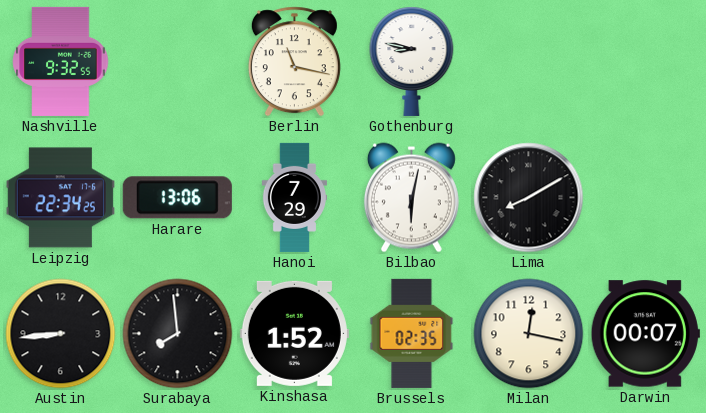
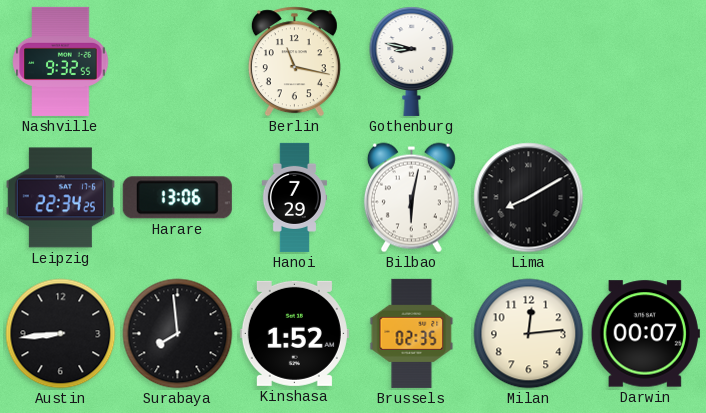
Milan: 12:17 -> 12:14
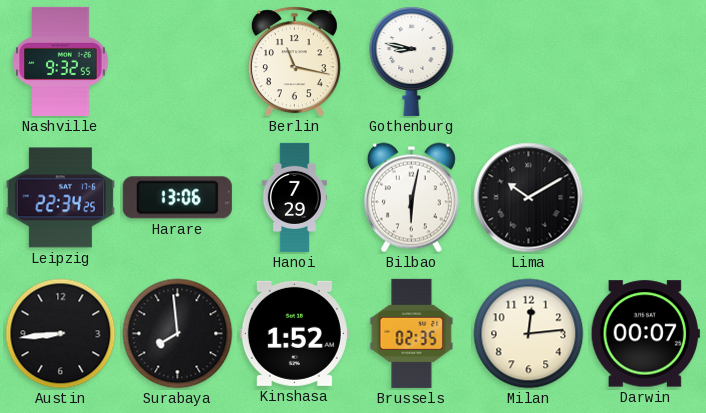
Lima: 8:10 -> 10:10
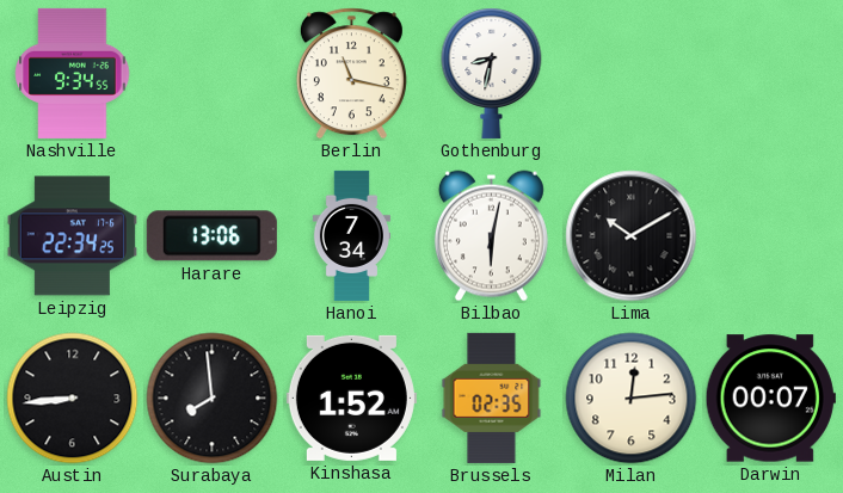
Nashville: 9:32 -> 9:34
Gothenburg: 8:47 -> 8:32
Hanoi: 7:29 -> 7:34
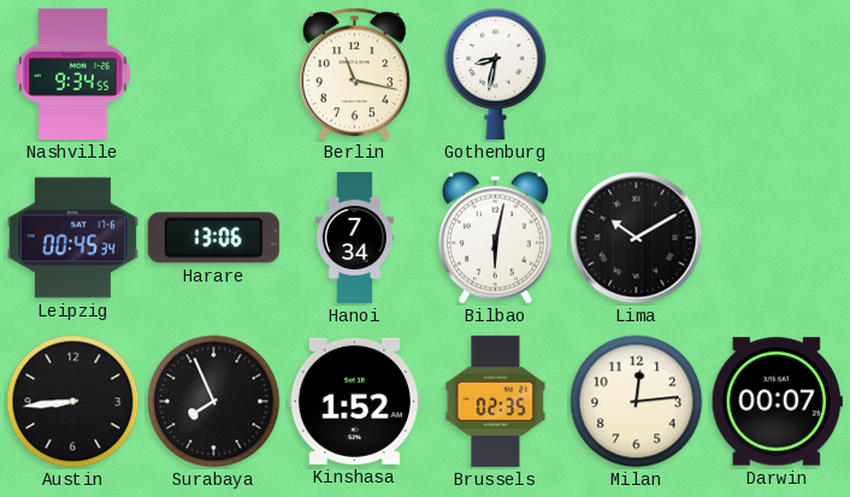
Leipzig: 22:34 -> 00:45
Surabaya: 7:59 -> 7:56
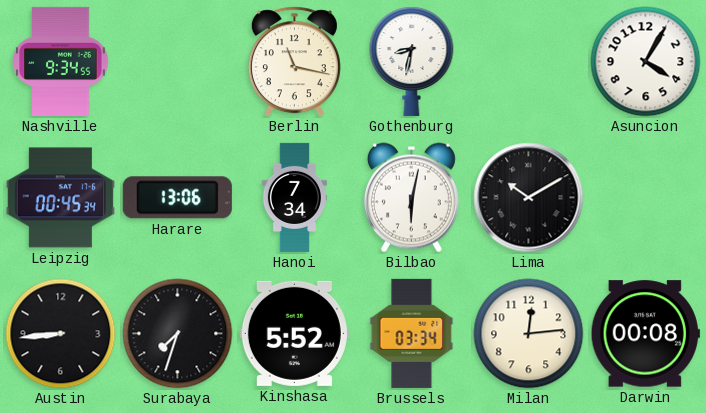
Asuncion: none -> 4:05
Surabaya: 7:56 -> 7:33
Kinshasa: 1:52 -> 5:52
Brussels: 02:35 -> 03:34
Darwin: 00:07 -> 00:08
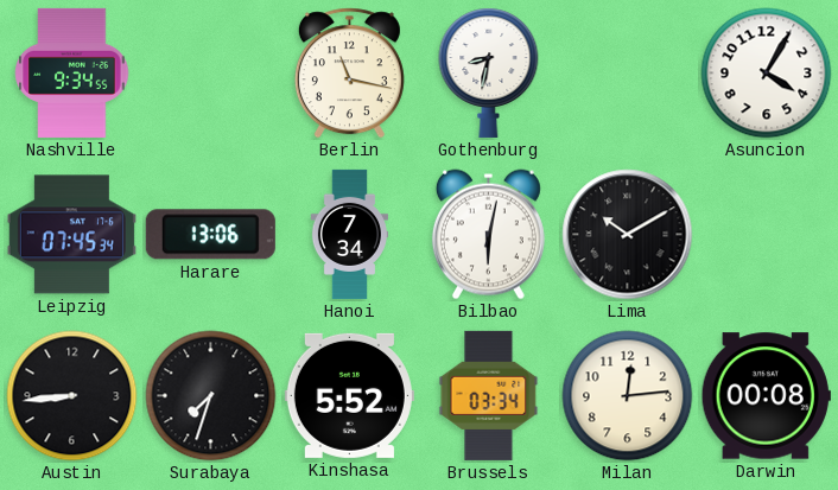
Leipzig: 00:45 -> 07:45
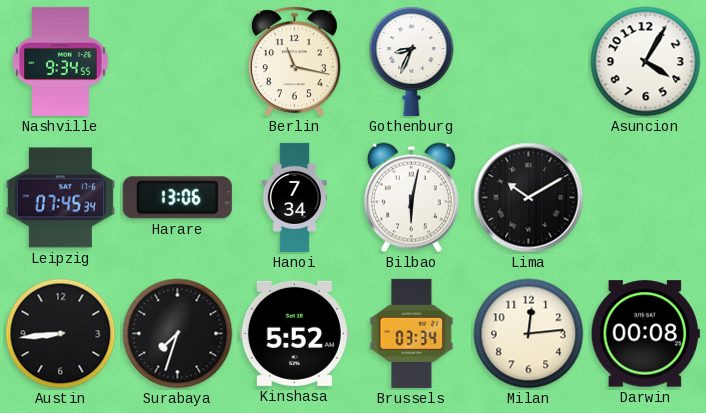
Gothenburg: 8:32 -> 8:34
